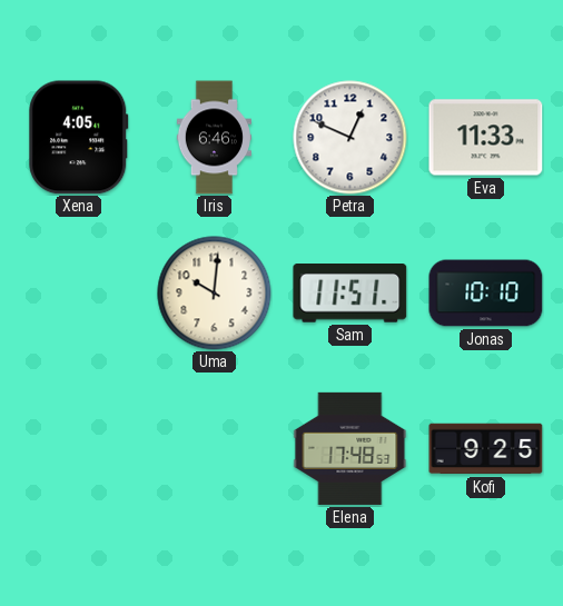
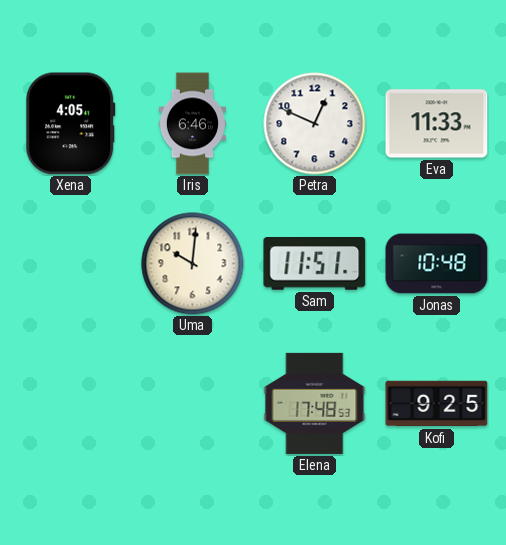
Jonas: 10:10 -> 10:48
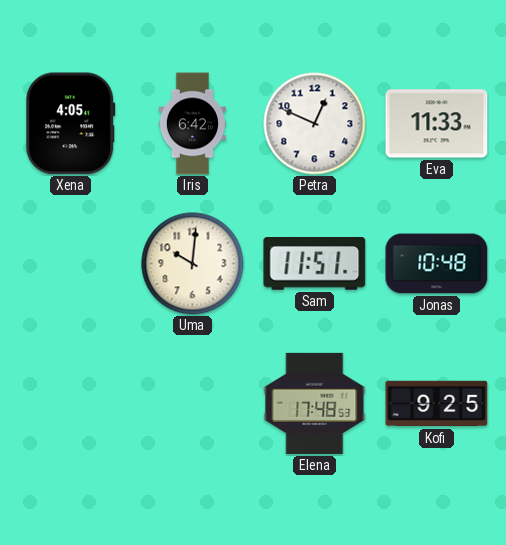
Iris: 6:46 -> 6:42
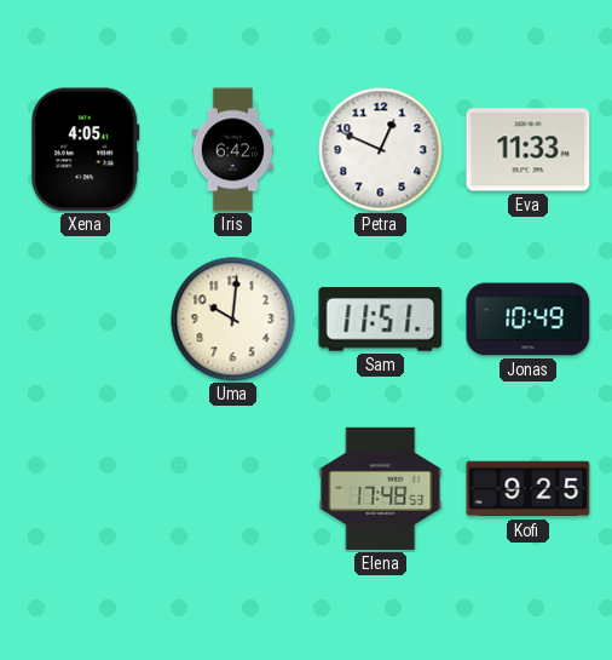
Jonas: 10:48 -> 10:49
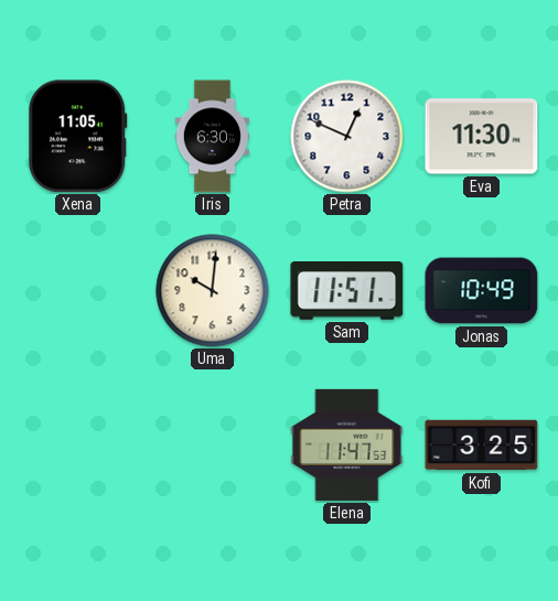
Xena: 4:05 -> 11:05
Iris: 6:42 -> 6:30
Eva: 11:33 -> 11:30
Elena: 17:48 -> 11:47
Kofi: 9:25 -> 3:25
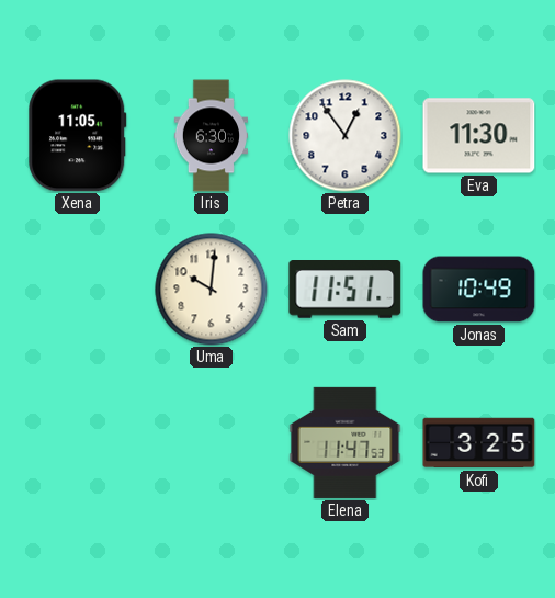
Petra: 12:49 -> 12:54
